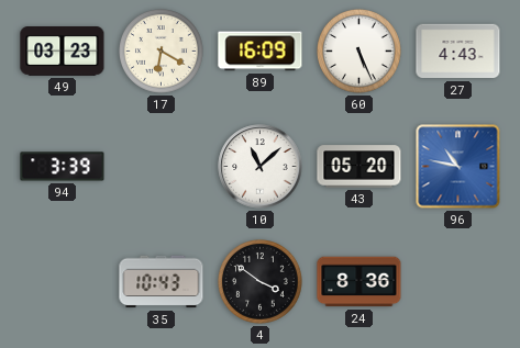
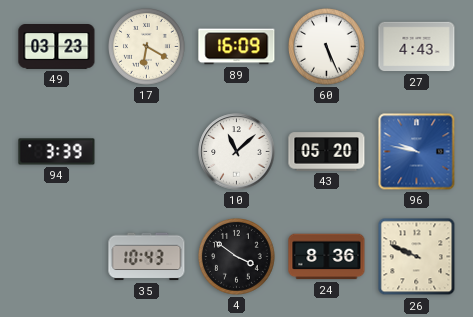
96: 10:47 -> 9:47
26: none -> 9:49
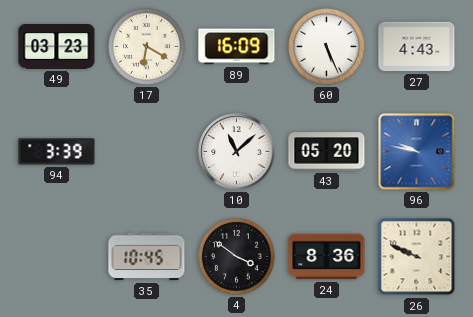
35: 10:43 -> 10:45
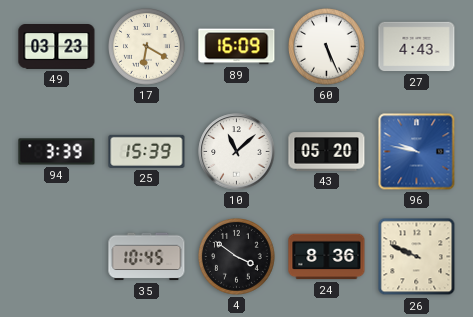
25: none -> 15:39
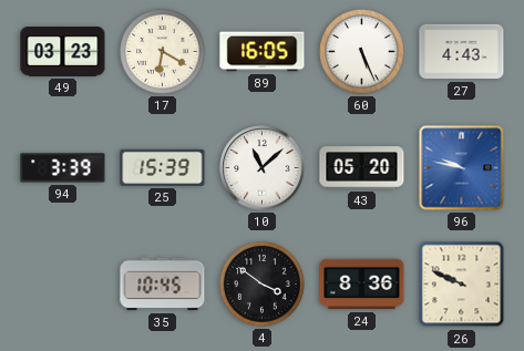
89: 16:09 -> 16:05
